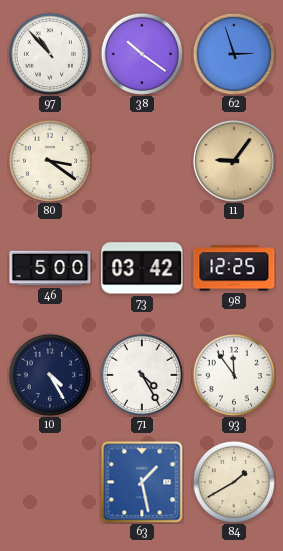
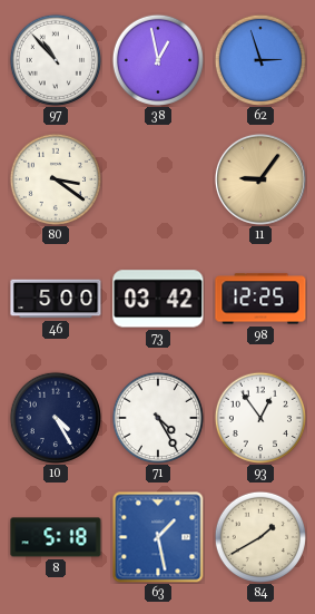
38: 10:21 -> 12:58
93: 11:54 -> 12:54
8: none -> 5:18
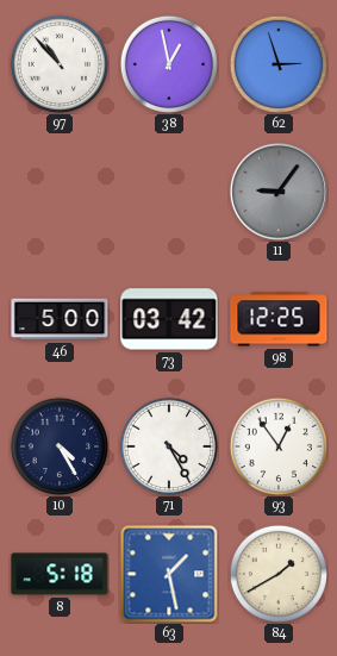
80: 3:21 -> none
11 dial: champagne -> grey
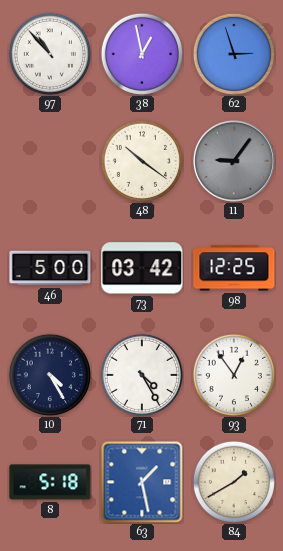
48: none -> 10:21
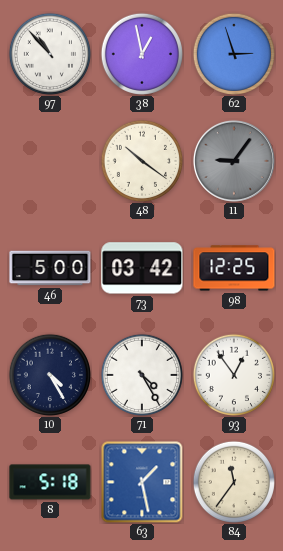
84: 1:40 -> 11:36
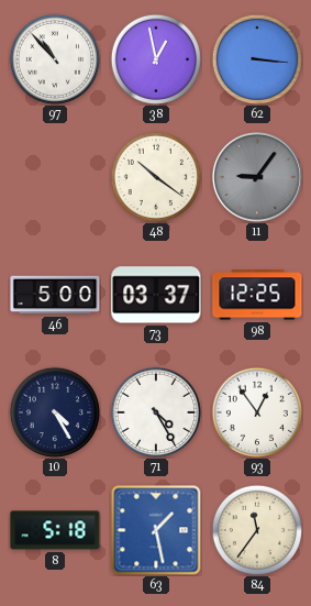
62: 2:57 -> 3:16
73: 03:42 -> 03:37
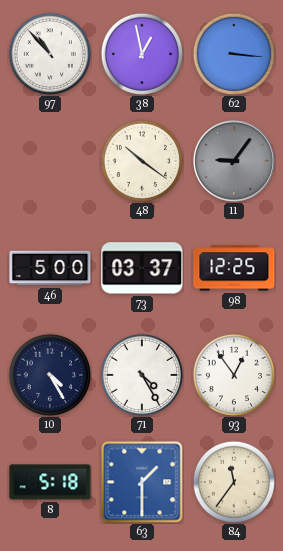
63: 1:28 -> 1:30
